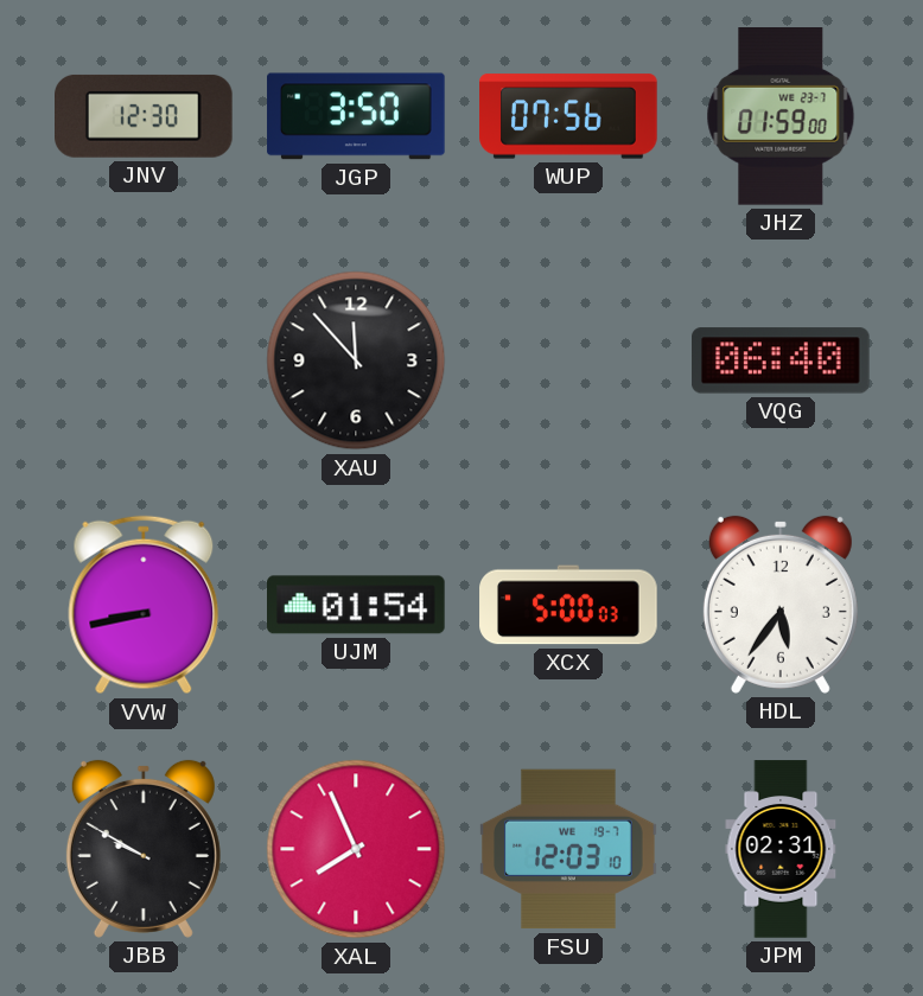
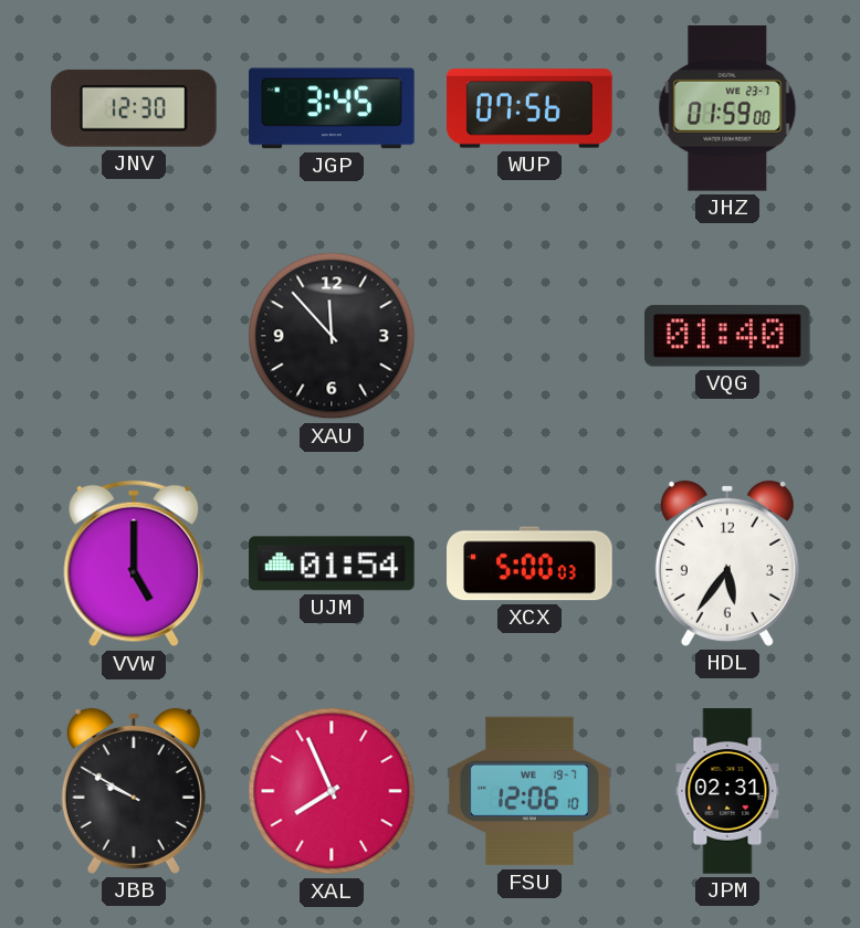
JGP: 3:50 -> 3:45
VQG: 06:40 -> 01:40
VVW: 8:43 -> 5:00
FSU: 12:03 -> 12:06
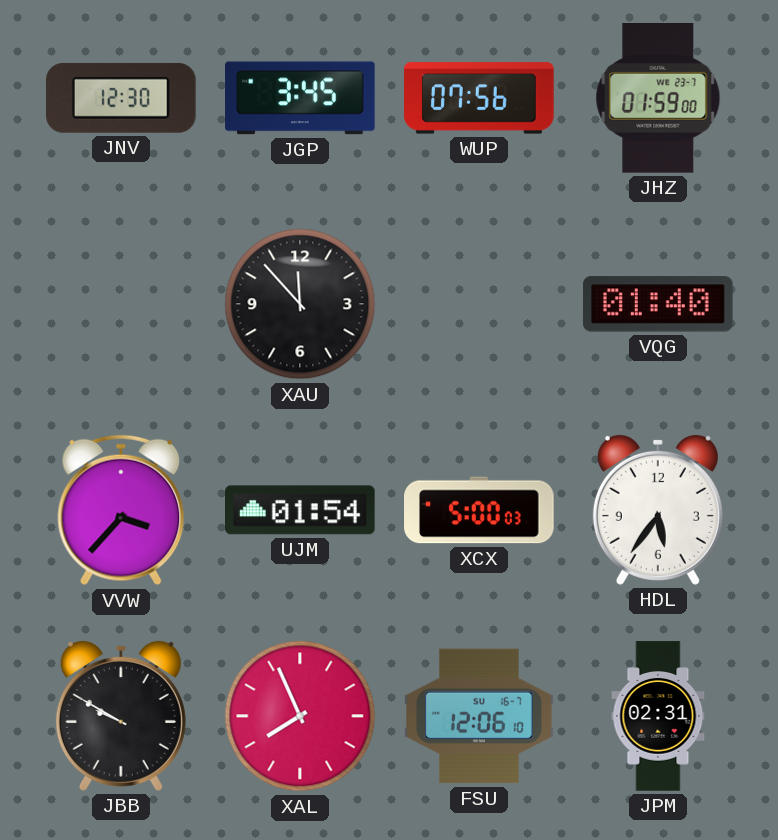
VVW: 5:00 -> 3:37
FSU date: WE 19-7 -> SU 16-7
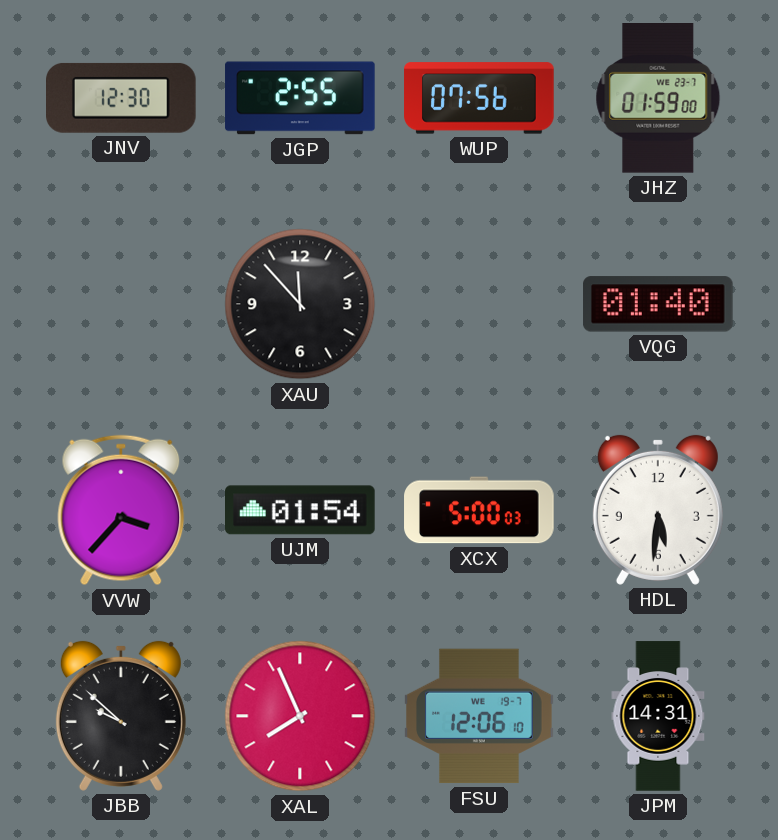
JGP: 3:45 -> 2:55
HDL: 5:36 -> 5:31
JBB: 9:50 -> 9:52
FSU date: SU 16-7 -> WE 19-7
JPM: 02:31 -> 14:31
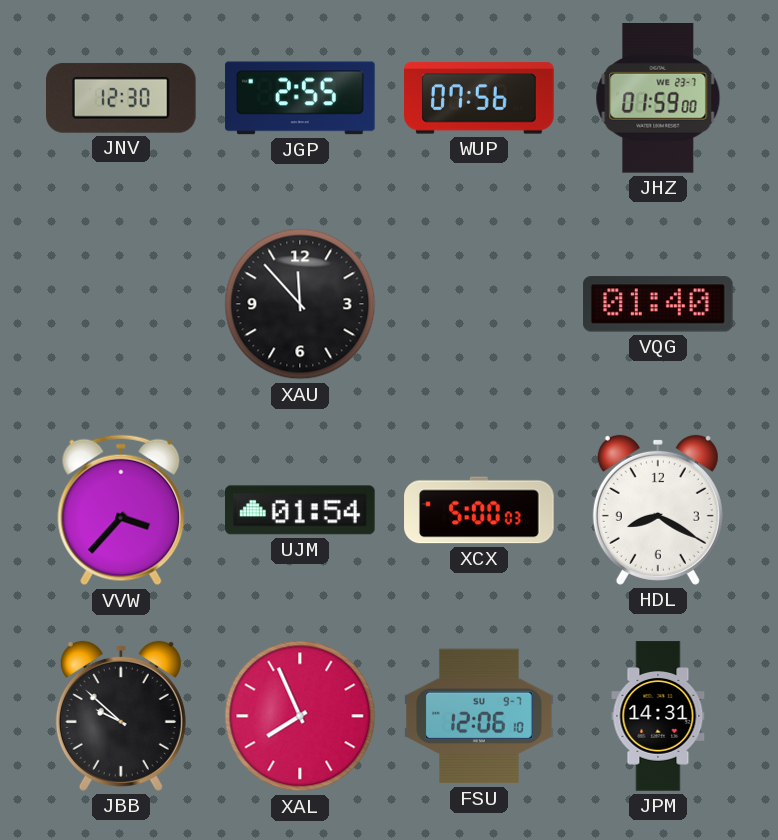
HDL: 5:31 -> 8:20
FSU date: WE 19-7 -> SU 9-7
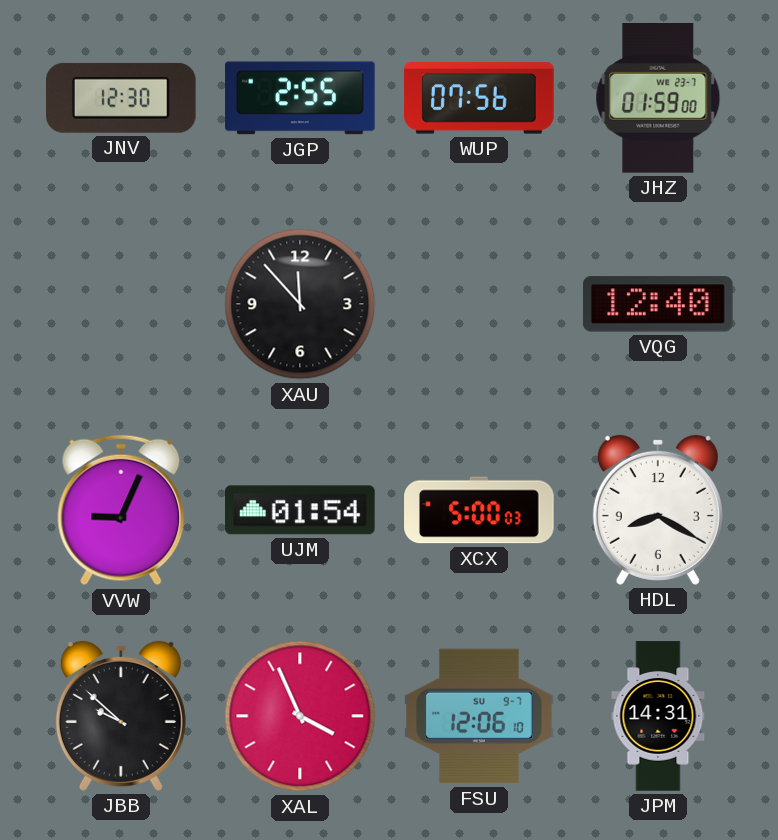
VQG: 01:40 -> 12:40
VVW: 3:37 -> 9:04
XAL: 7:56 -> 3:56
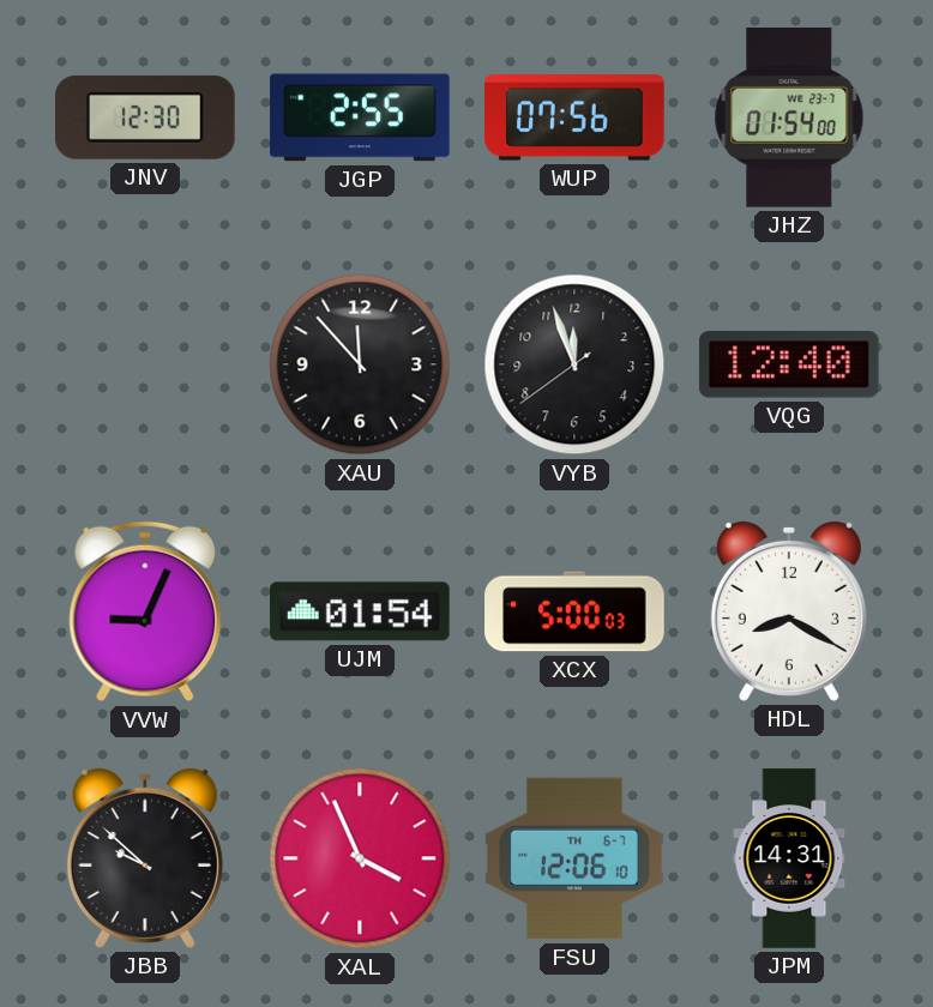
JHZ: 01:59 -> 01:54
VYB: none -> 11:56
FSU date: SU 9-7 -> TH 6-7
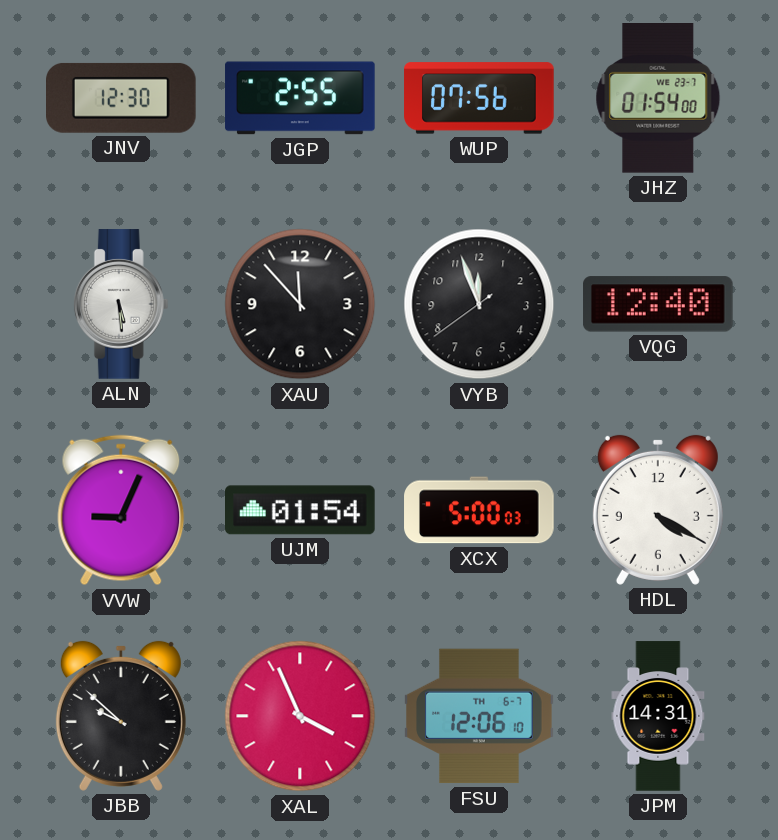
ALN: none -> 5:29
HDL: 8:20 -> 4:20
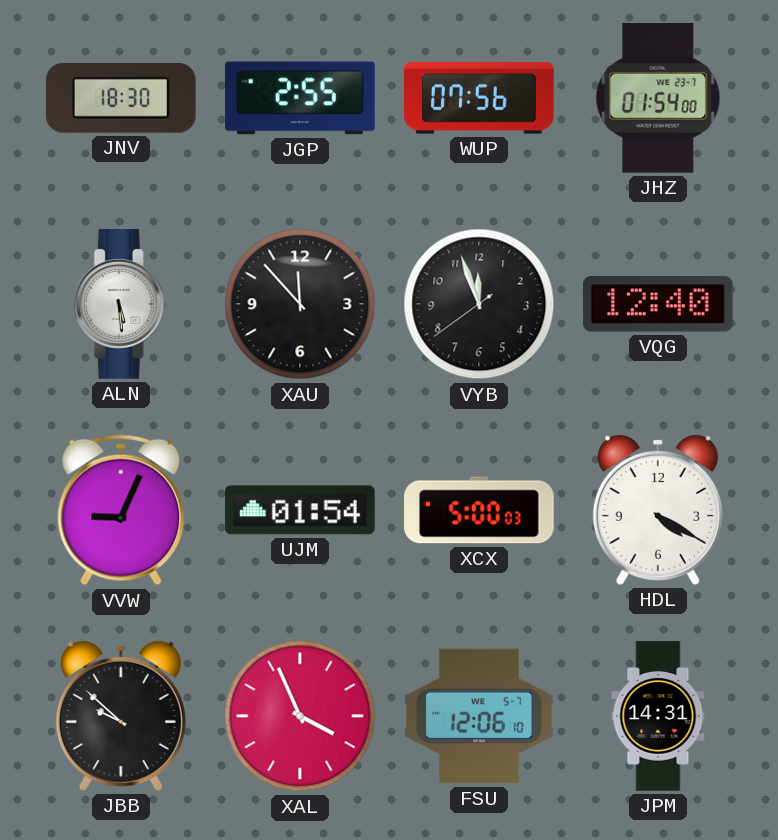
JNV: 12:30 -> 18:30
FSU date: TH 6-7 -> WE 5-7
